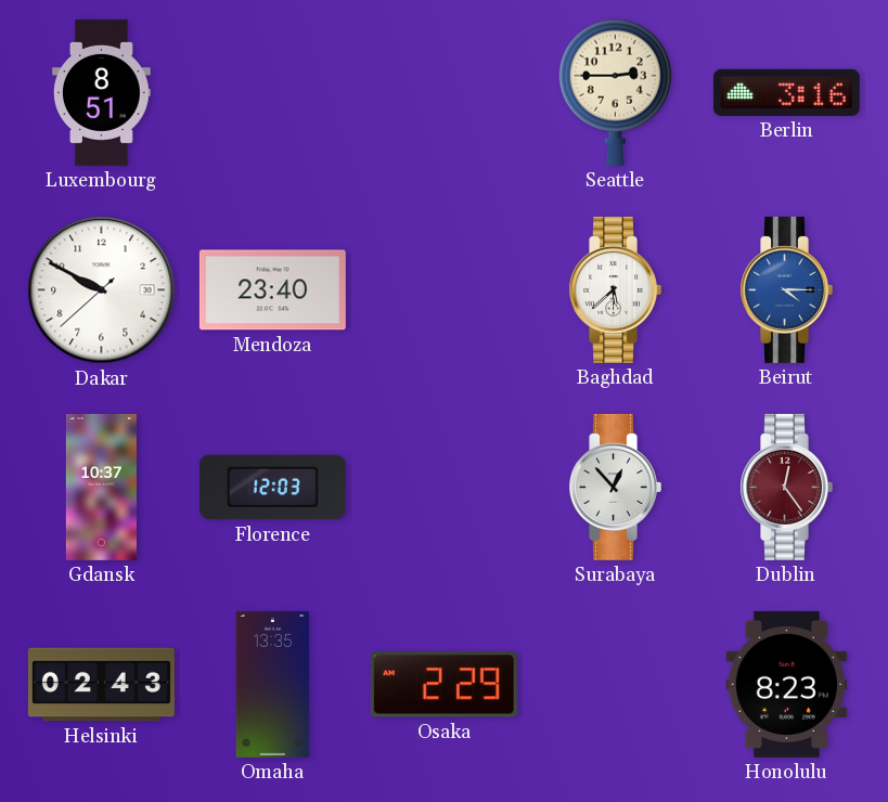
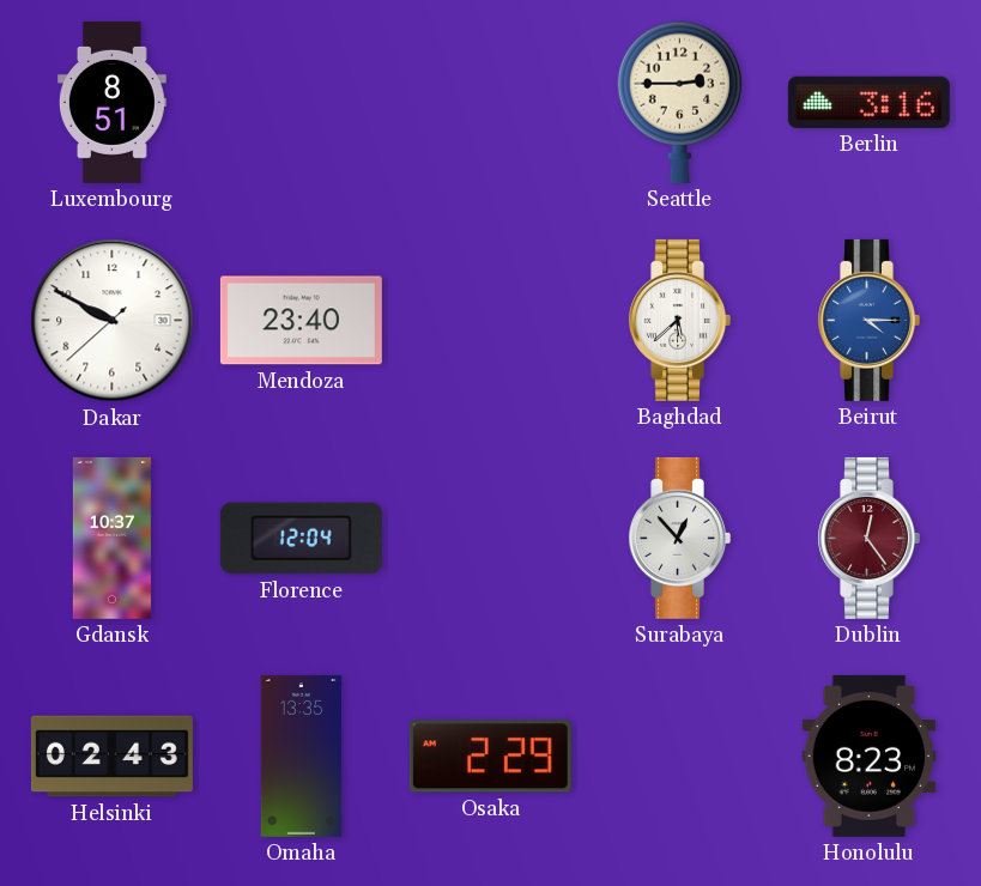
Florence: 12:03 -> 12:04
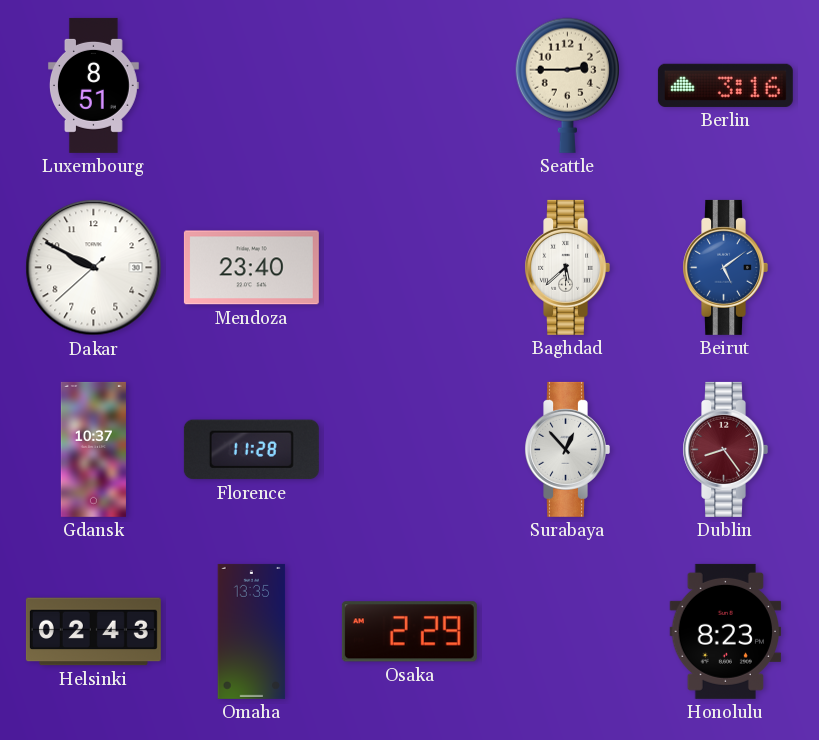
Beirut: 4:15 -> 5:09
Florence: 12:04 -> 11:28
Dublin: 12:24 -> 8:24
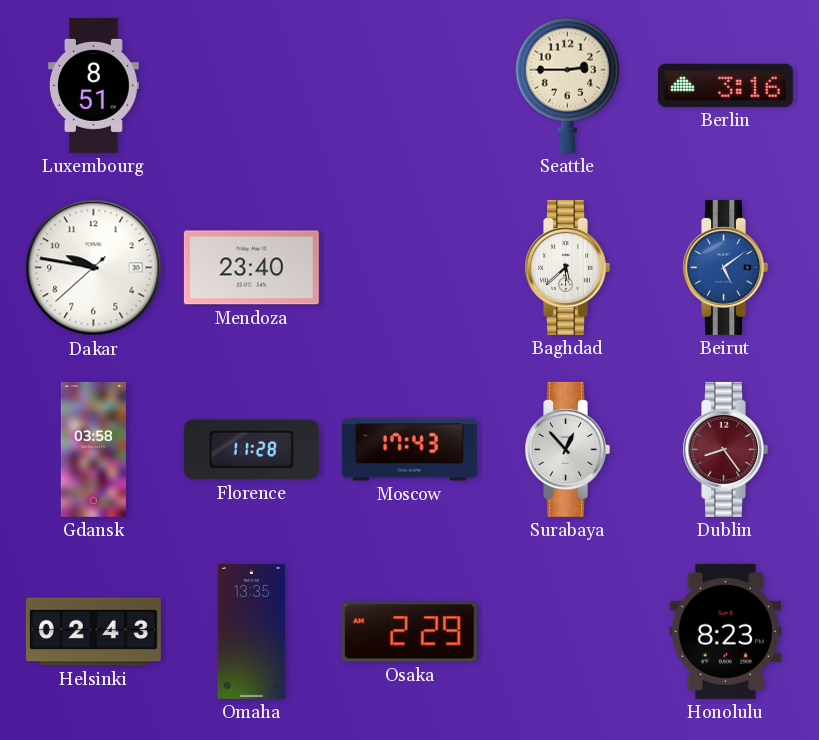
Dakar: 9:49 -> 9:46
Gdansk: 10:37 -> 03:58
Moscow: none -> 17:43
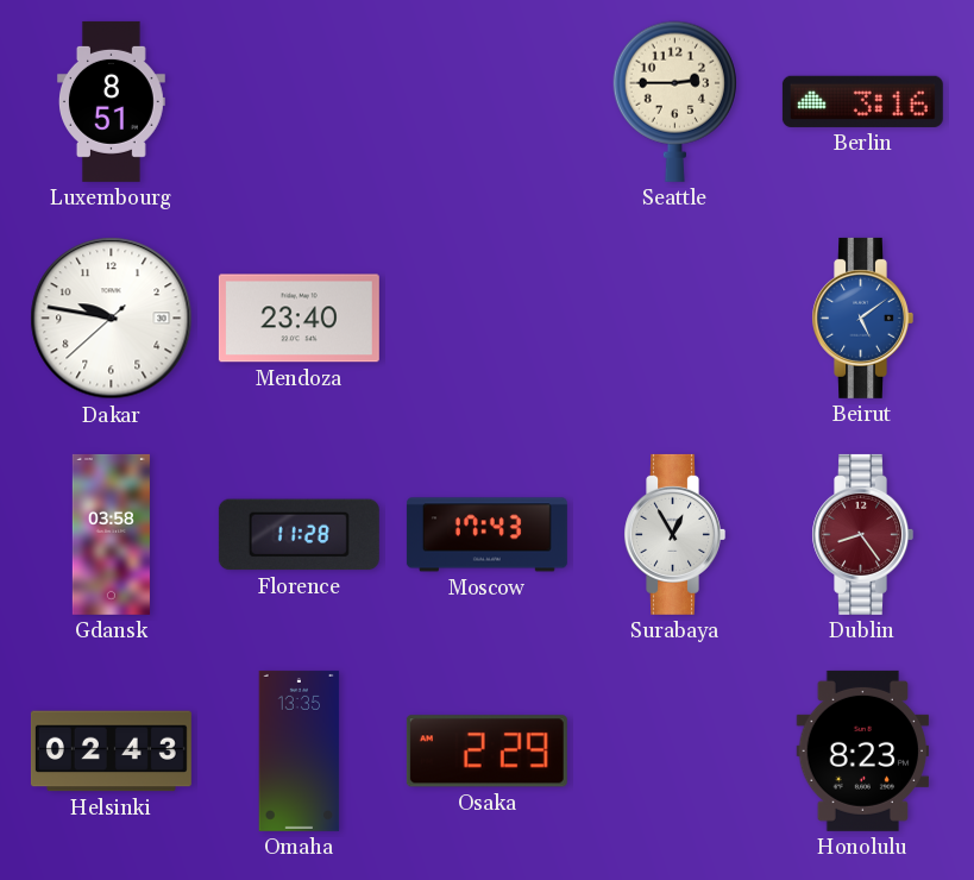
Baghdad: 5:38 -> none
Surabaya: 12:53 -> 12:55
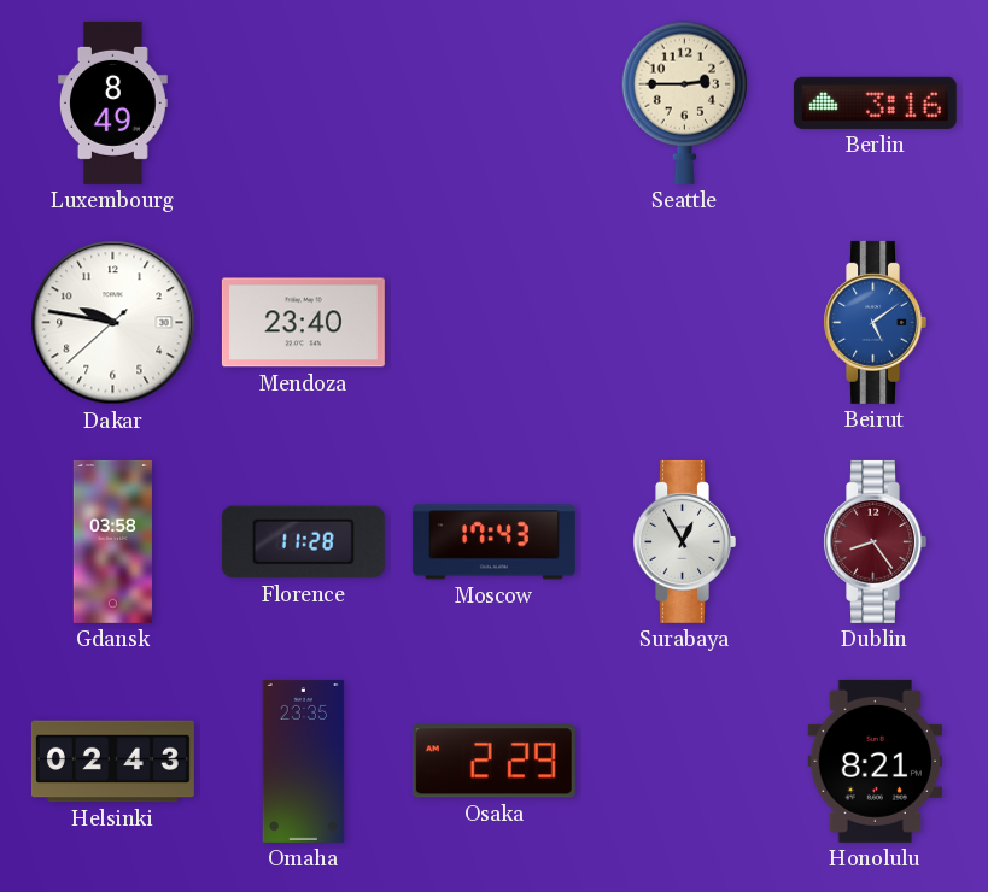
Luxembourg: 8:51 -> 8:49
Omaha: 13:35 -> 23:35
Honolulu: 8:23 -> 8:21
